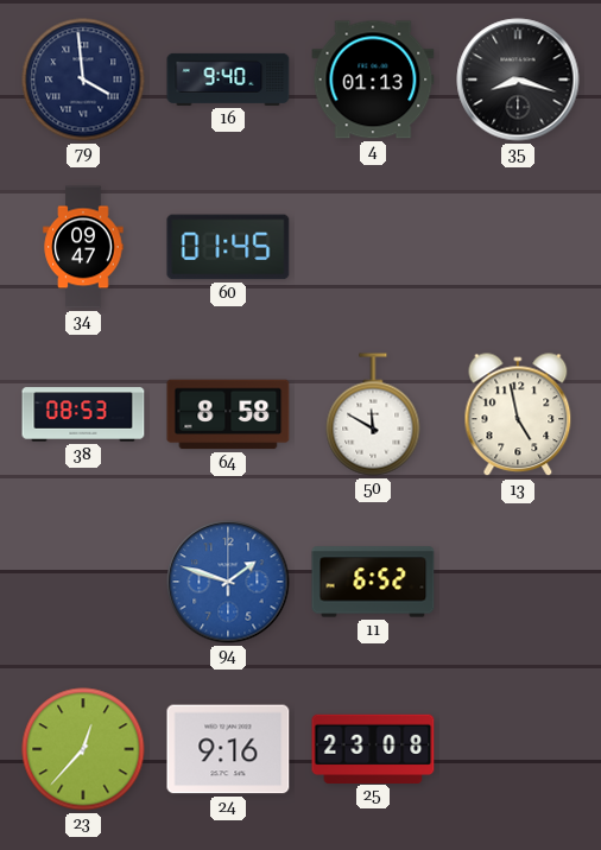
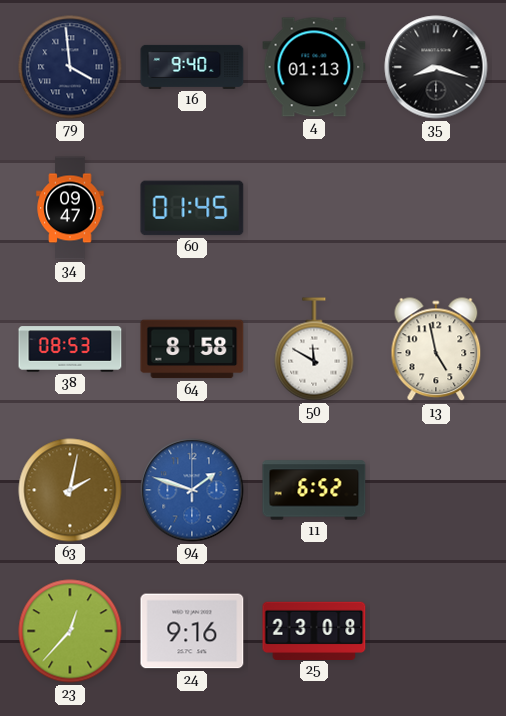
63: none -> 2:02
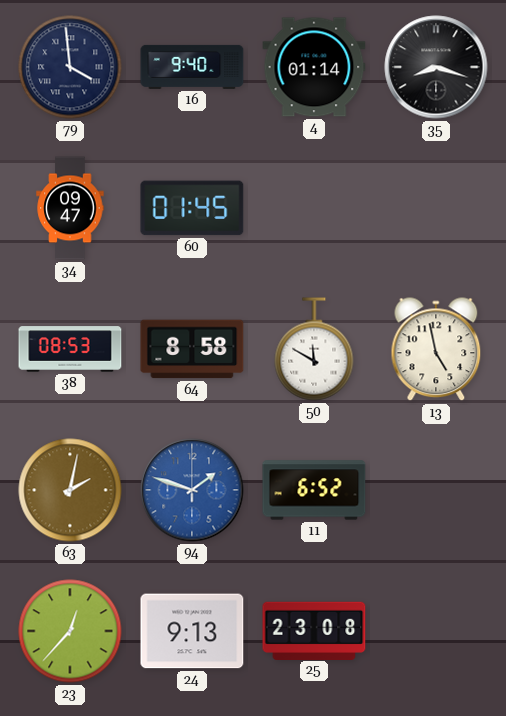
4: 01:13 -> 01:14
24: 9:16 -> 9:13
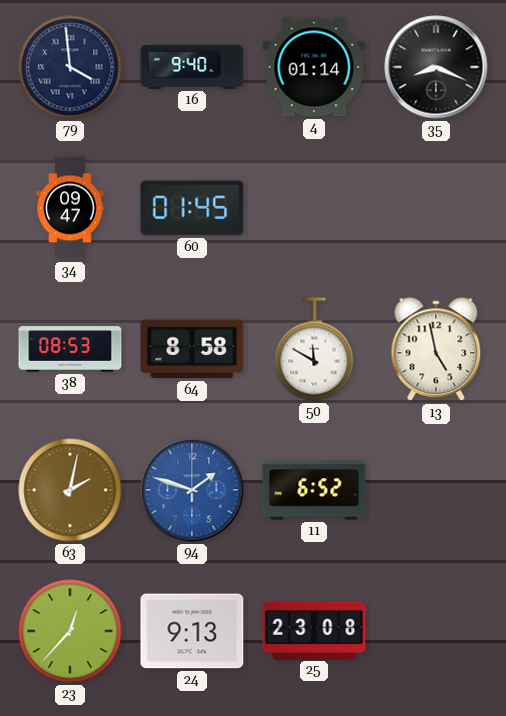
35: 8:18 -> 8:19
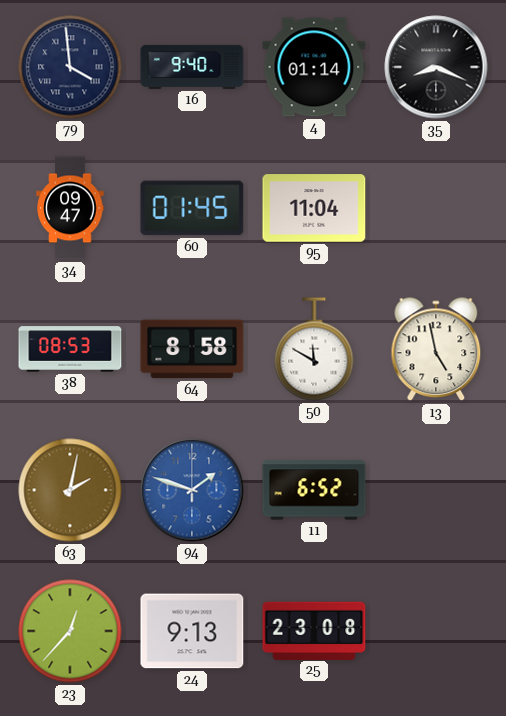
95: none -> 11:04
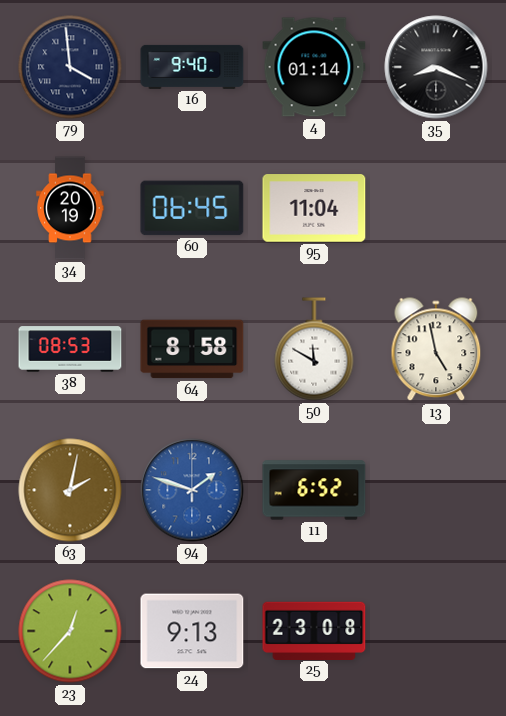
34: 09:47 -> 20:19
60: 01:45 -> 06:45
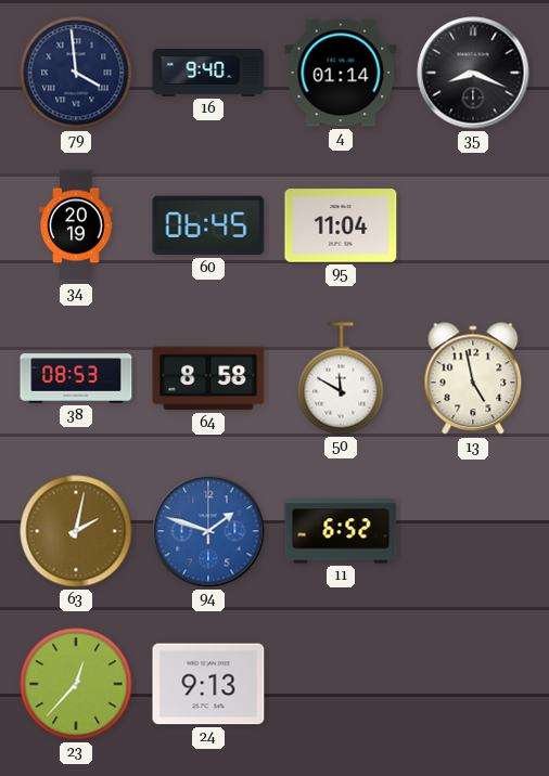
25: 23:08 -> none
